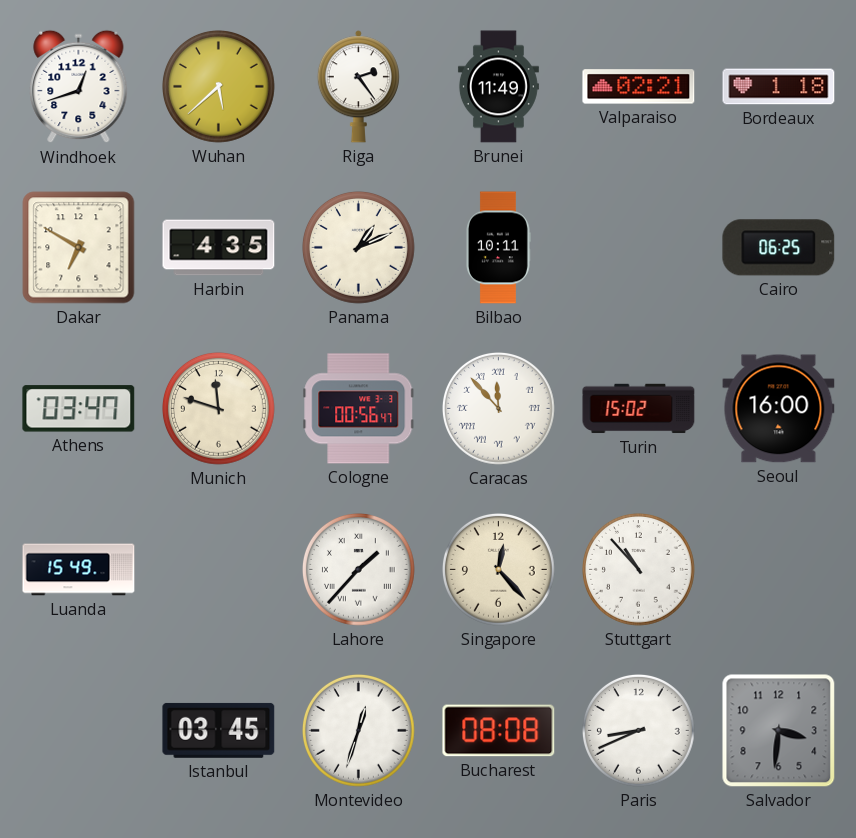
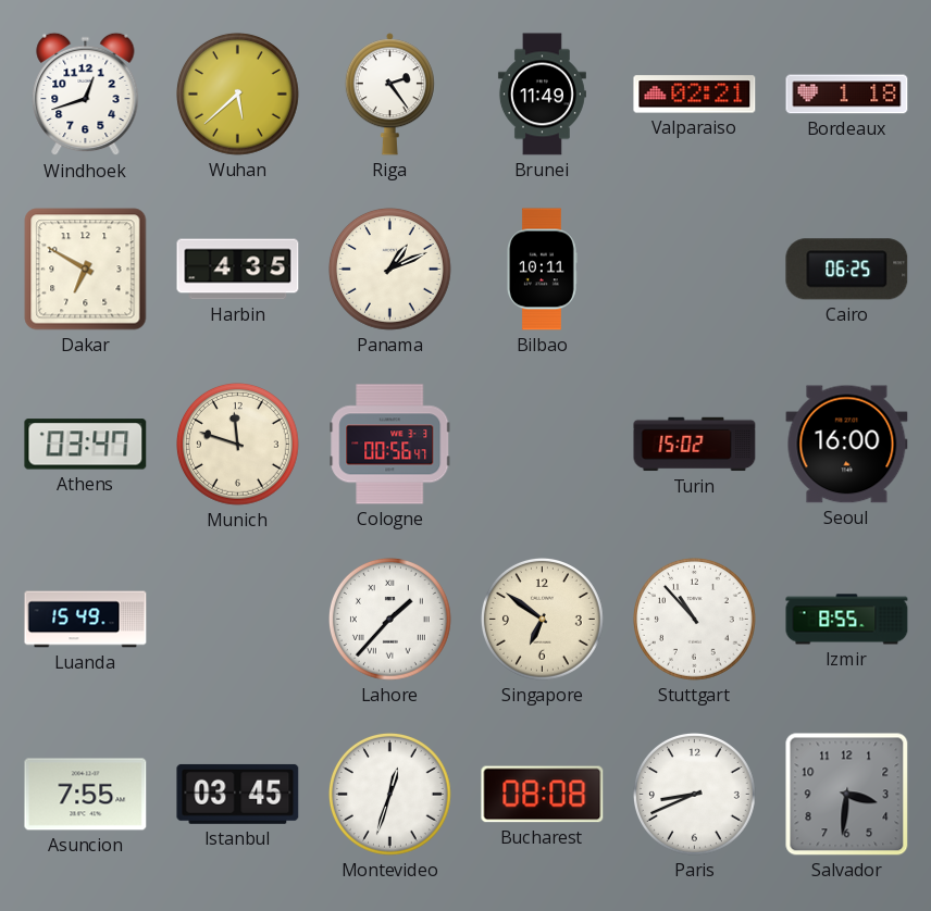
Caracas: 11:53 -> none
Singapore: 12:23 -> 6:51
Izmir: none -> 8:55
Asuncion: none -> 7:55
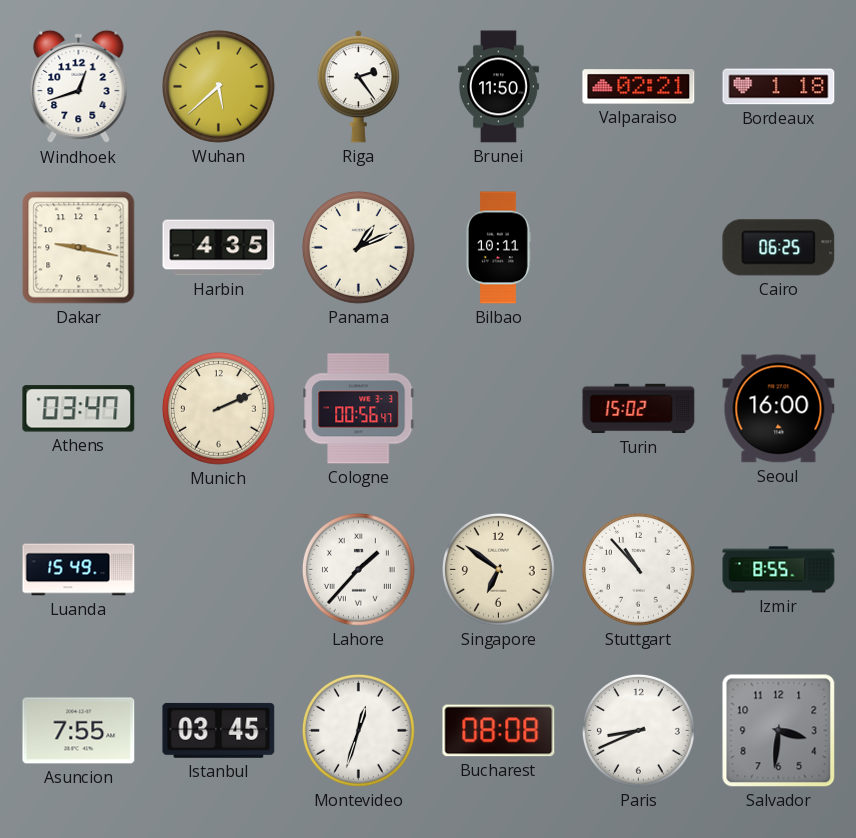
Brunei: 11:49 -> 11:50
Dakar: 6:50 -> 9:17
Munich: 11:48 -> 2:11
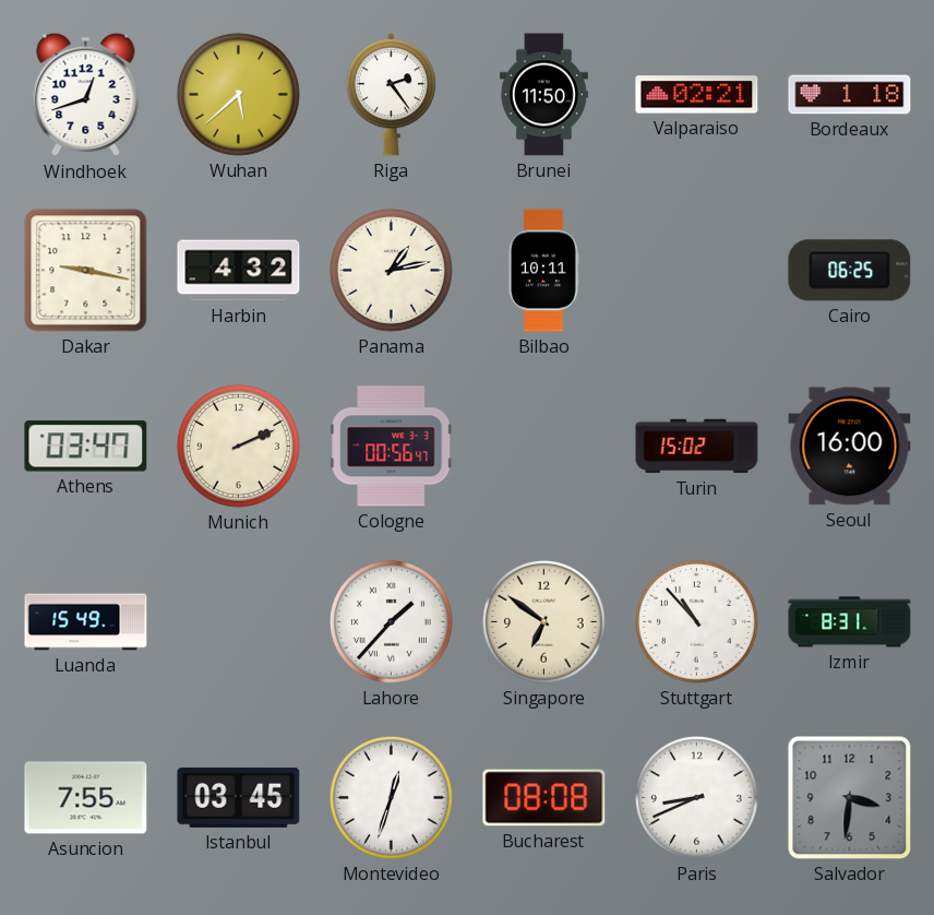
Harbin: 4:35 -> 4:32
Panama: 1:11 -> 1:13
Izmir: 8:55 -> 8:31
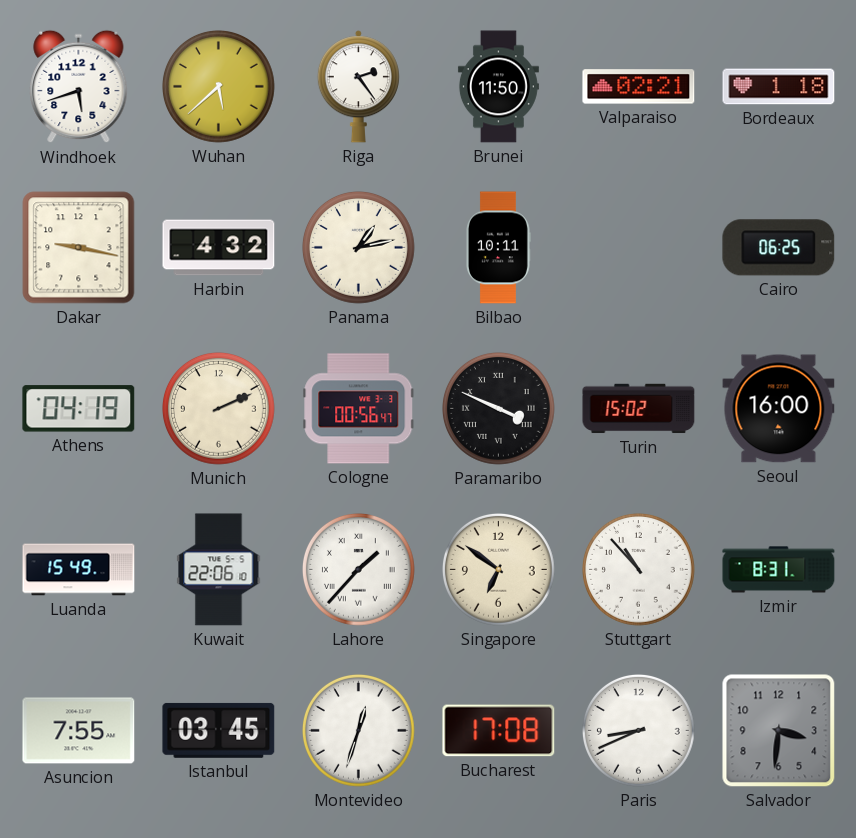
Windhoek: 12:42 -> 5:42
Athens: 03:47 -> 04:19
Paramaribo: none -> 3:49
Kuwait: none -> 22:06
Bucharest: 08:08 -> 17:08
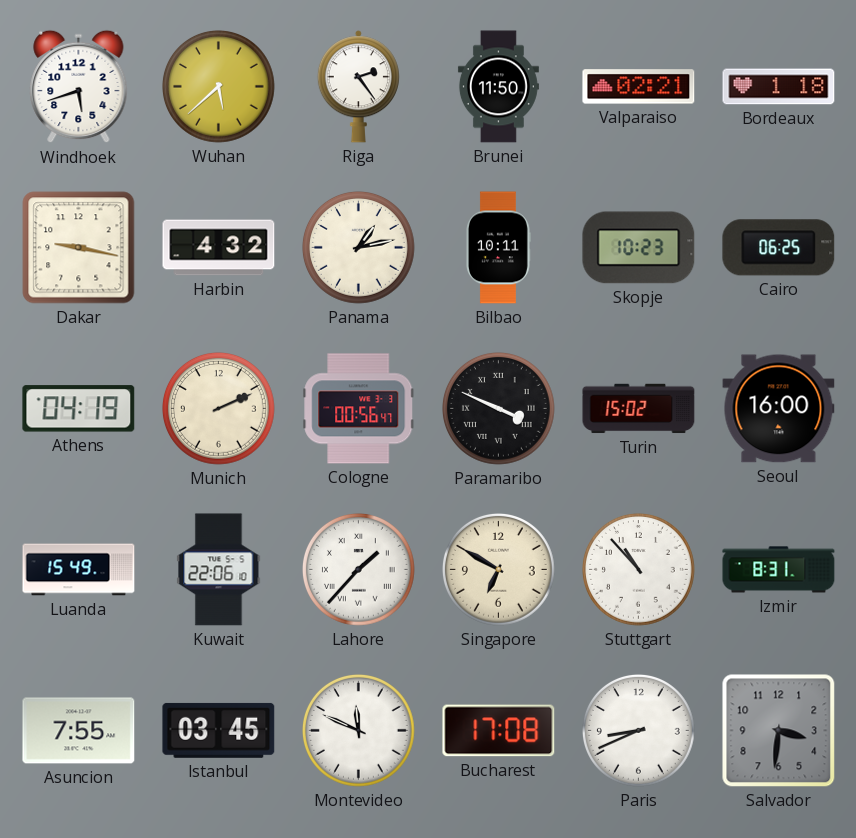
Skopje: none -> 10:23
Singapore: 6:51 -> 6:50
Montevideo: 12:33 -> 11:49
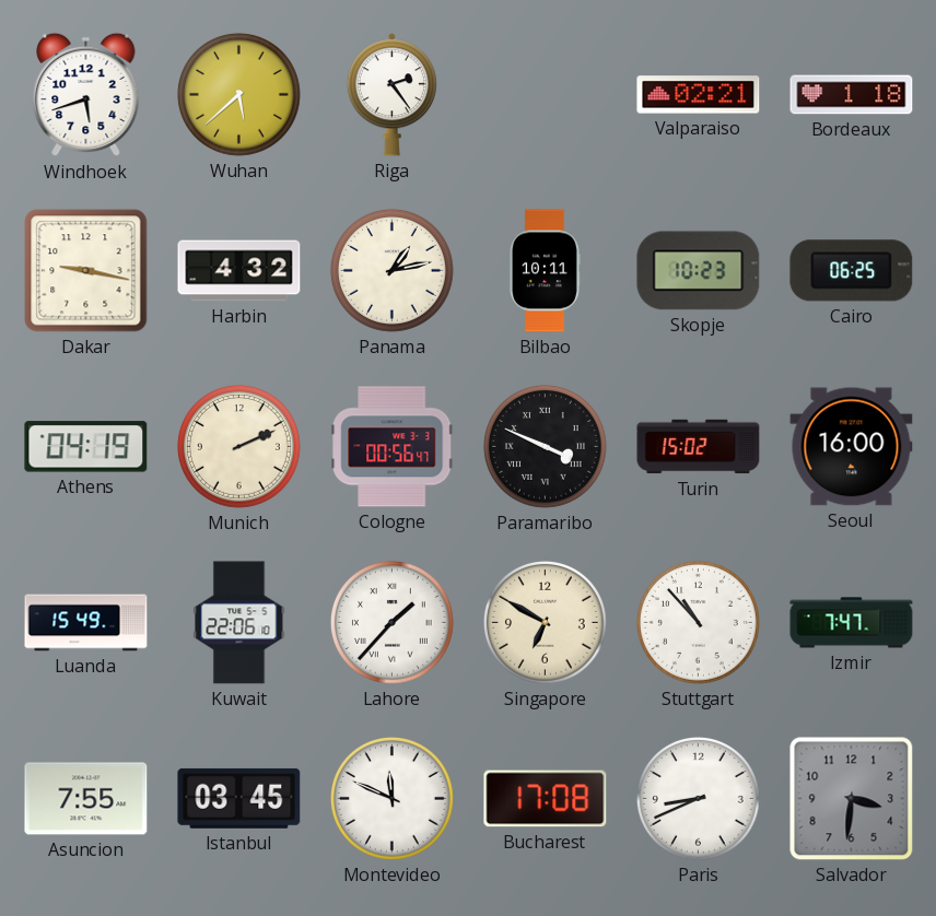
Brunei: 11:50 -> none
Izmir: 8:31 -> 7:47
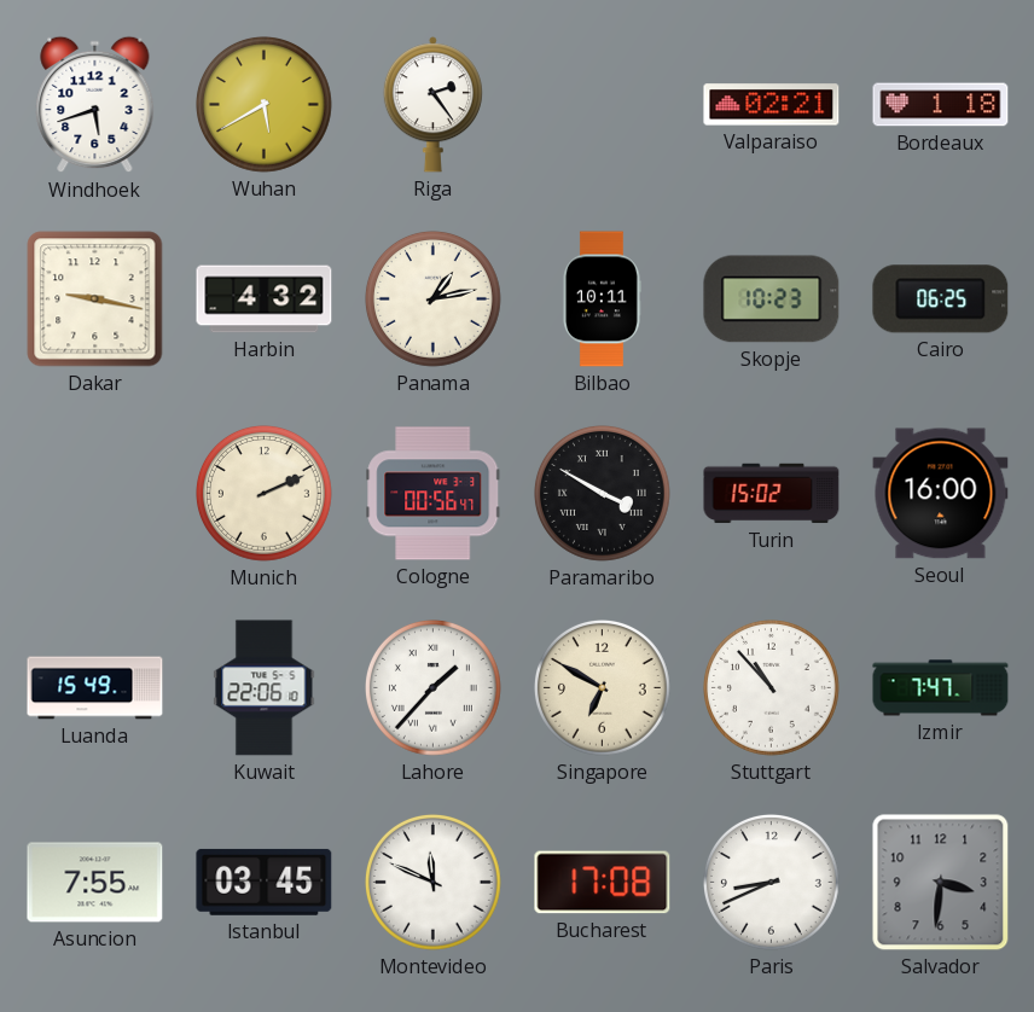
Wuhan: 5:38 -> 5:40
Athens: 04:19 -> none
Paramaribo: 3:49 -> 3:50
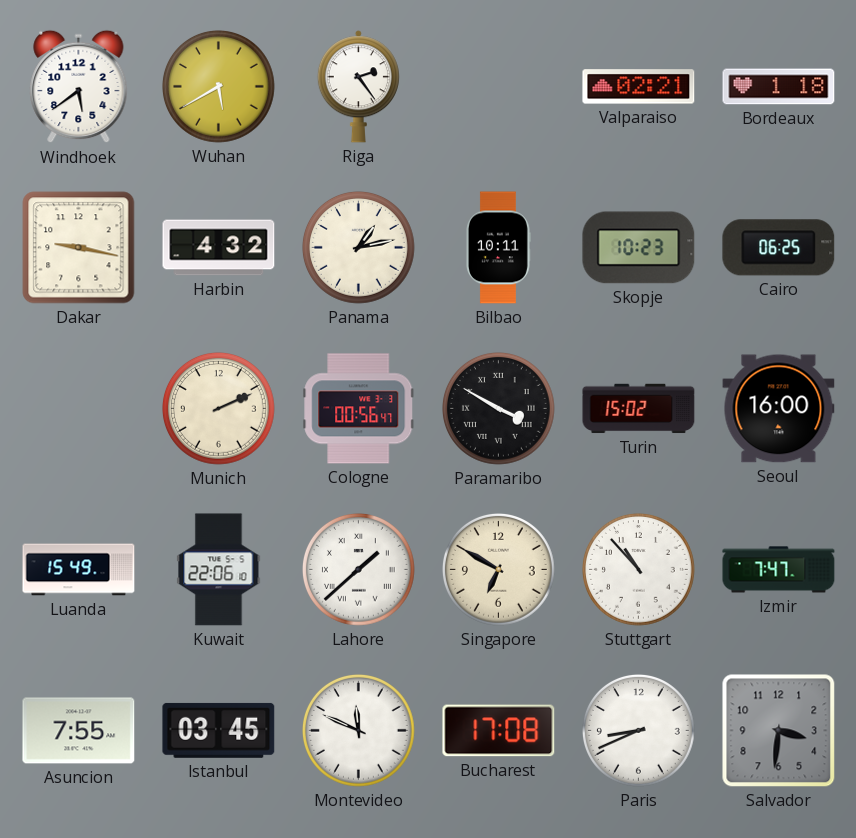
Windhoek: 5:42 -> 5:39
Lahore: 1:37 -> 1:38
